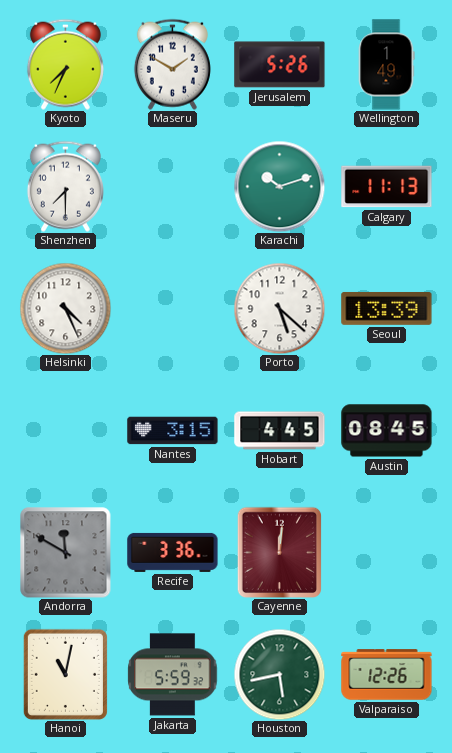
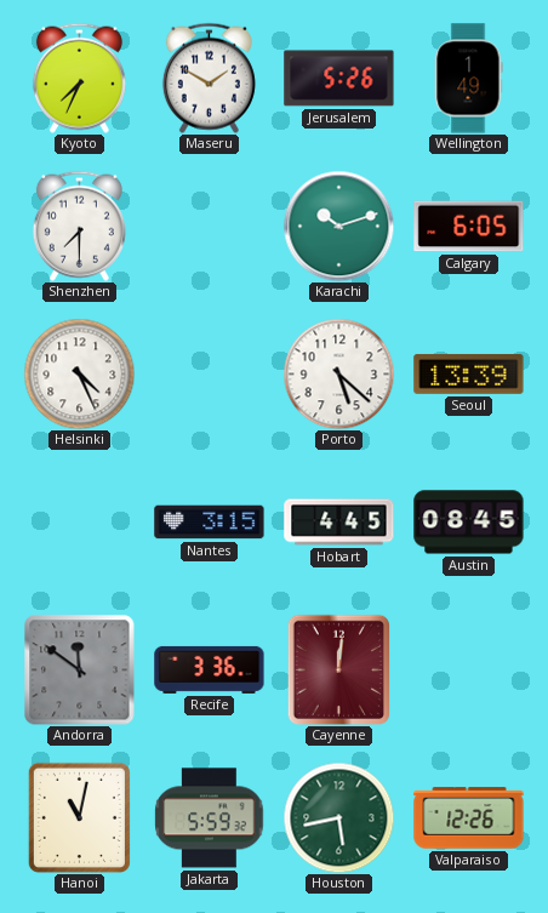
Calgary: 11:13 -> 6:05
Andorra: 11:50 -> 11:51
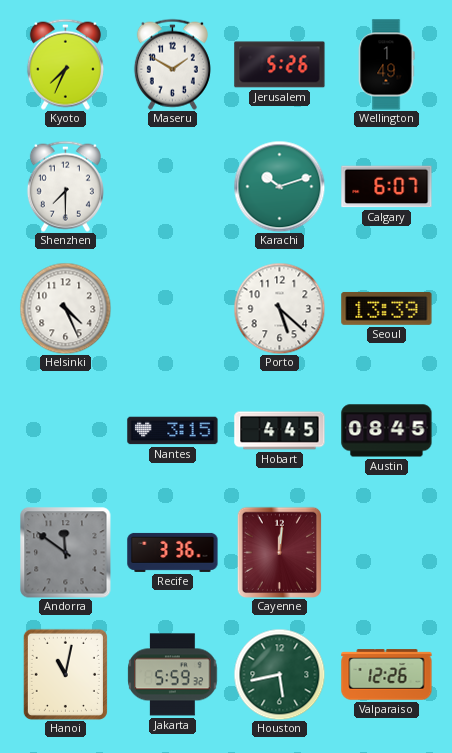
Calgary: 6:05 -> 6:07
